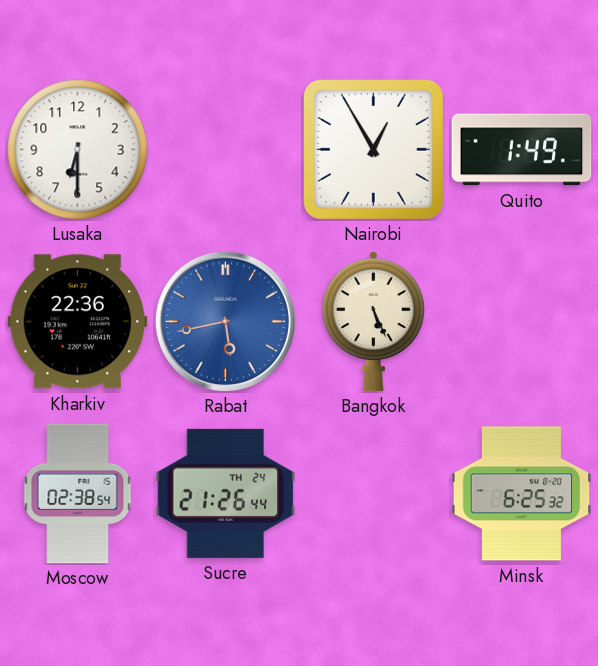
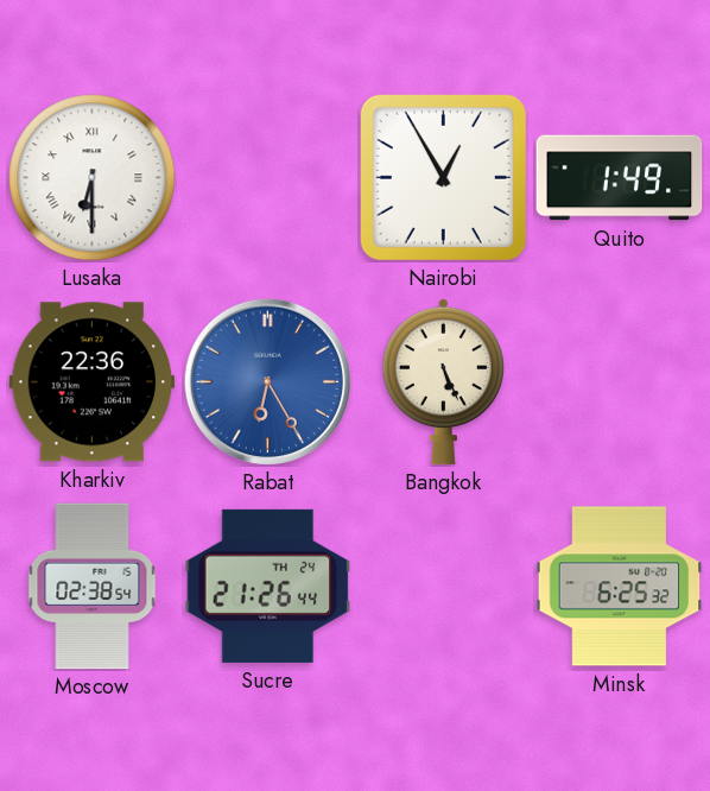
Lusaka numerals: Arabic -> Roman
Rabat: 5:43 -> 6:25
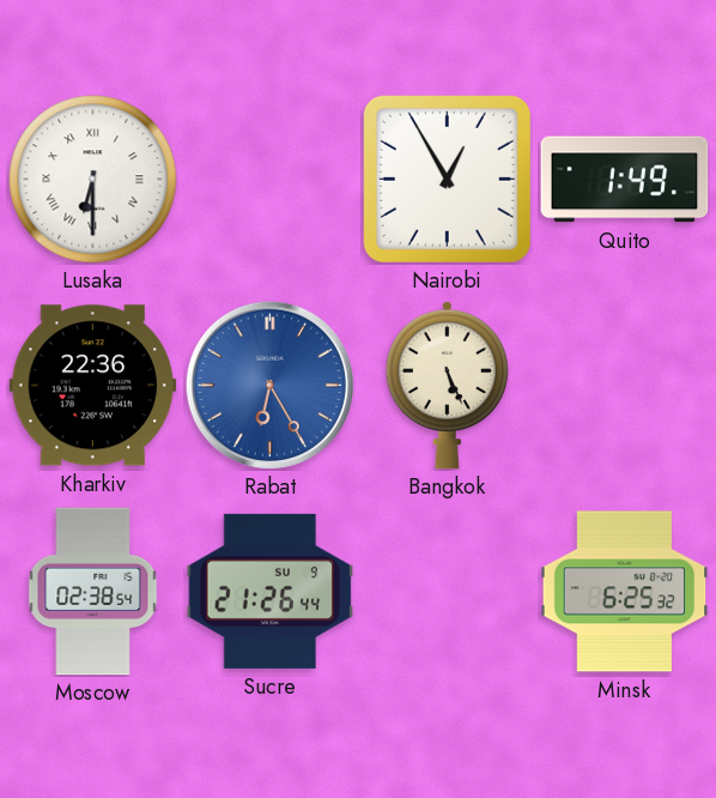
Sucre date: TH 24 -> SU 9
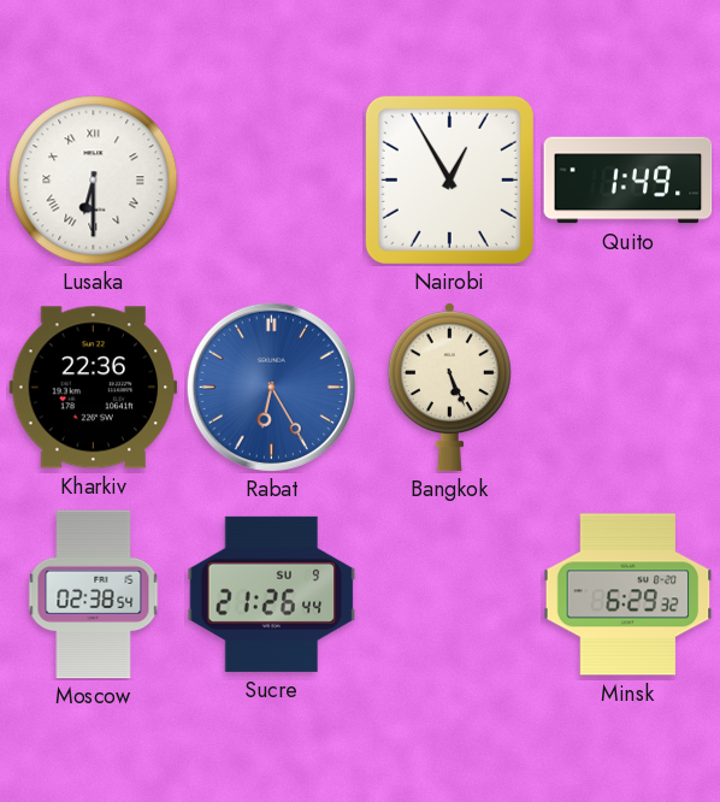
Minsk: 6:25 -> 6:29
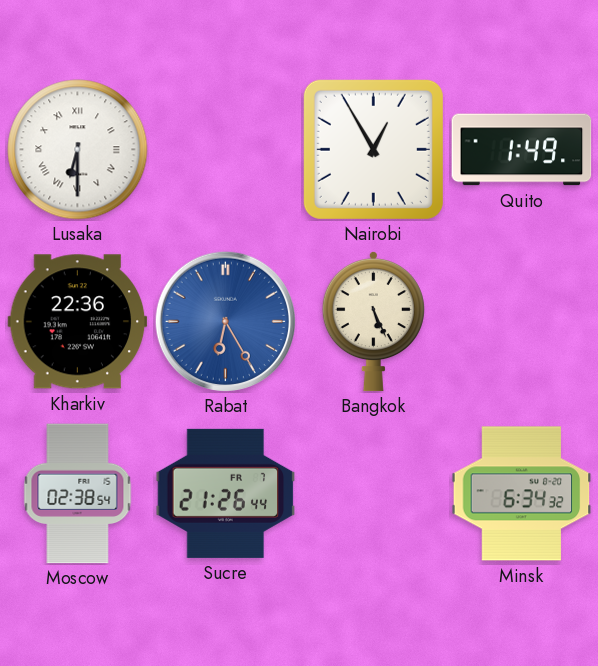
Sucre date: SU 9 -> FR 7
Minsk: 6:29 -> 6:34
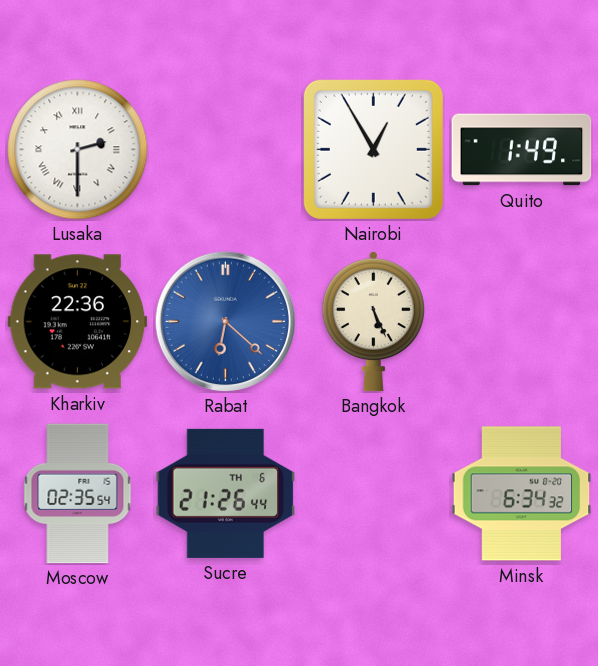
Lusaka: 6:30 -> 2:30
Rabat: 6:25 -> 6:22
Moscow: 02:38 -> 02:35
Sucre date: FR 7 -> TH 6
